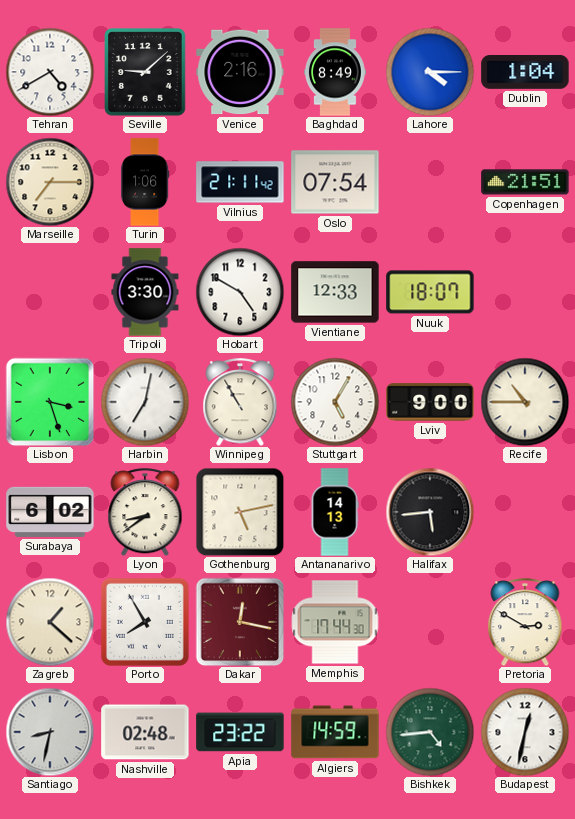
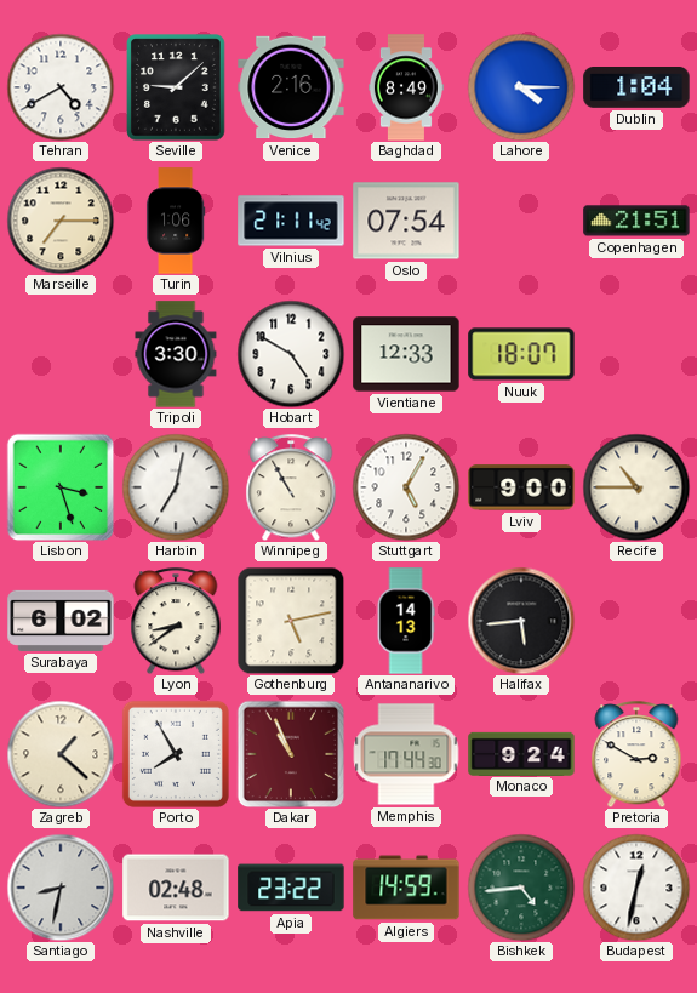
Dakar: 12:17 -> 10:56
Monaco: none -> 9:24
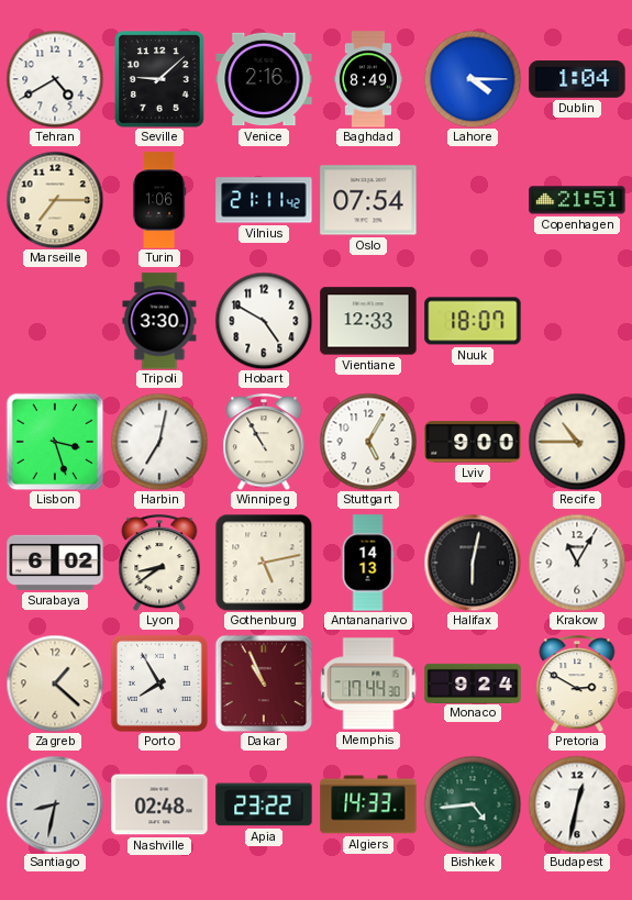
Halifax: 5:44 -> 6:02
Krakow: none -> 11:05
Algiers: 14:59 -> 14:33
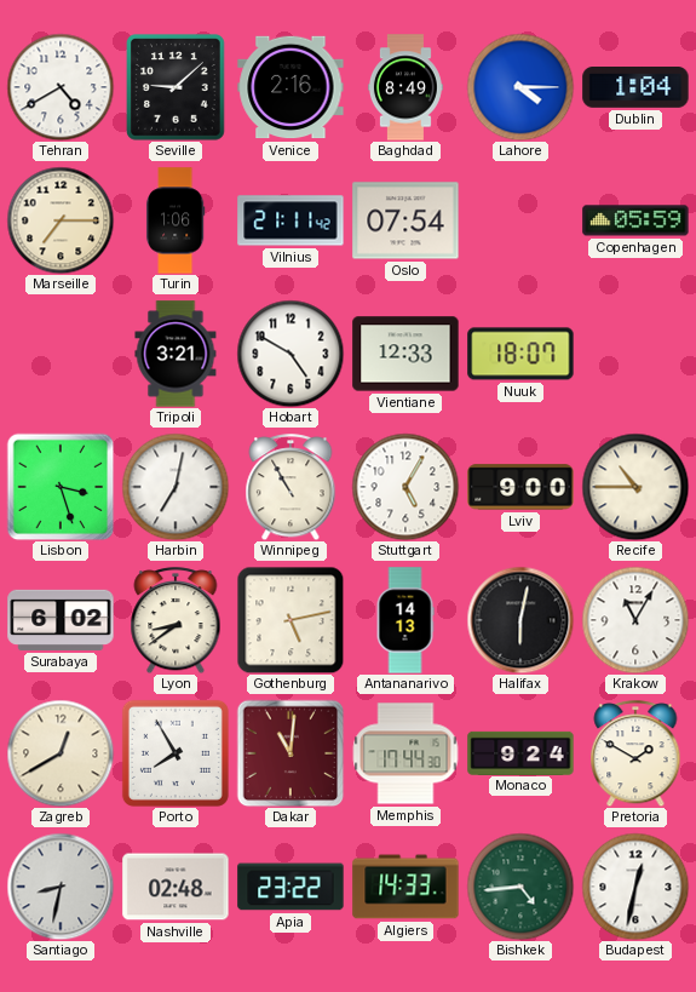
Copenhagen: 21:51 -> 05:59
Tripoli: 3:30 -> 3:21
Zagreb: 1:22 -> 12:40
Dakar: 10:56 -> 11:01
Pretoria: 2:50 -> 1:50
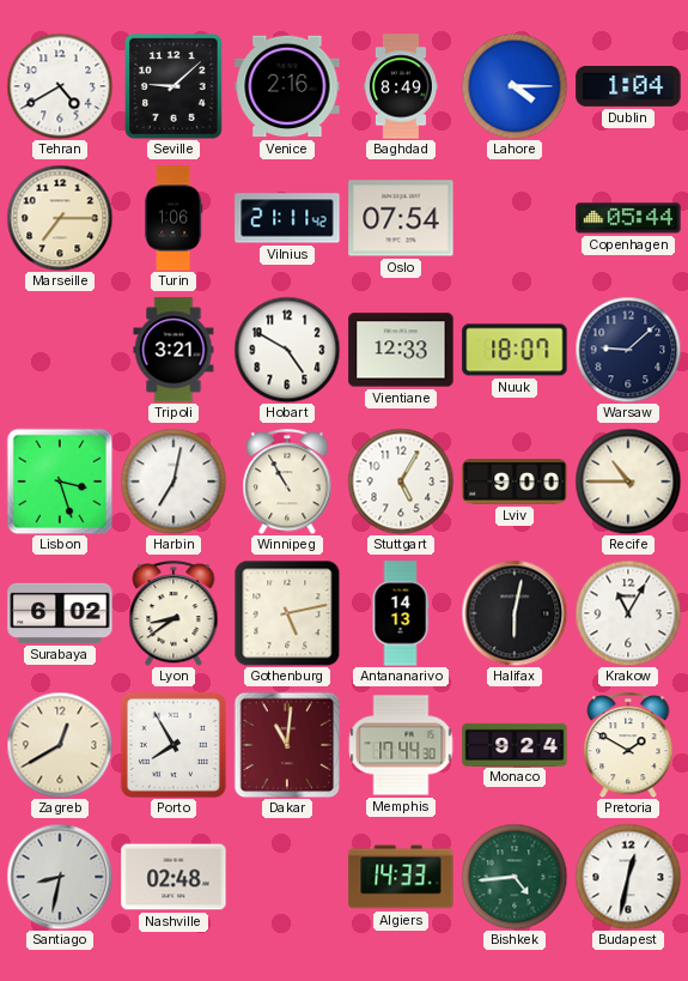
Copenhagen: 05:59 -> 05:44
Warsaw: none -> 9:08
Apia: 23:22 -> none
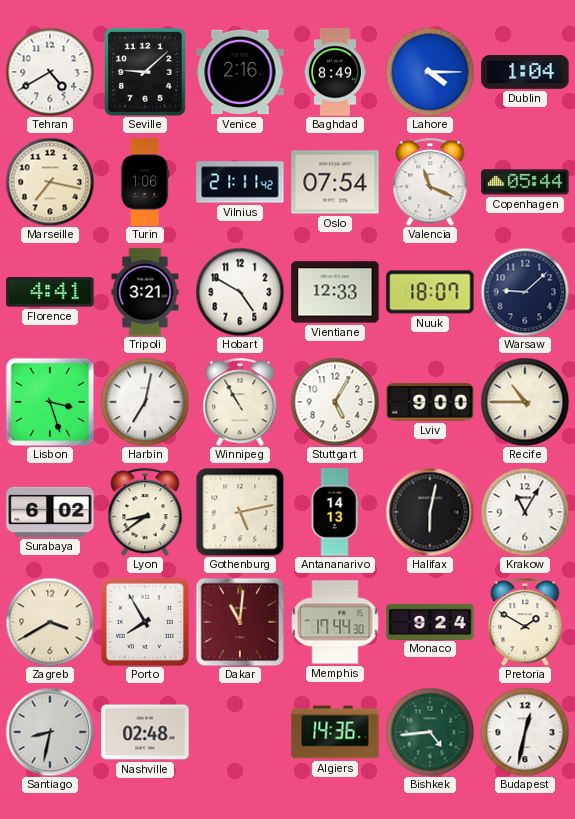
Marseille: 7:15 -> 7:17
Valencia: none -> 11:19
Florence: none -> 4:41
Zagreb: 12:40 -> 3:40
Algiers: 14:33 -> 14:36
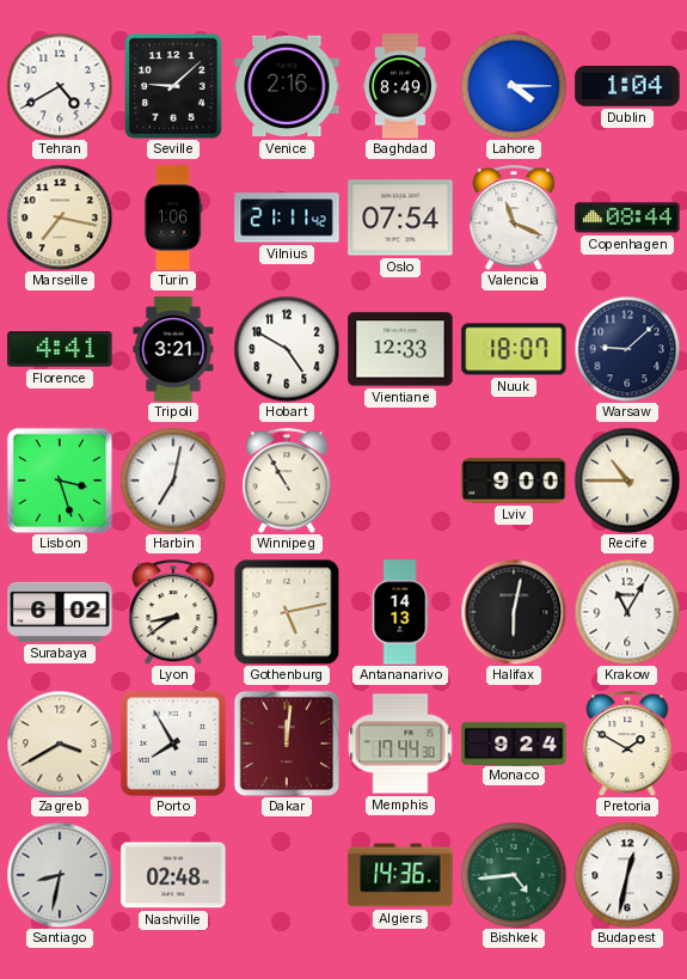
Copenhagen: 05:44 -> 08:44
Stuttgart: 5:05 -> none
Dakar: 11:01 -> 12:01
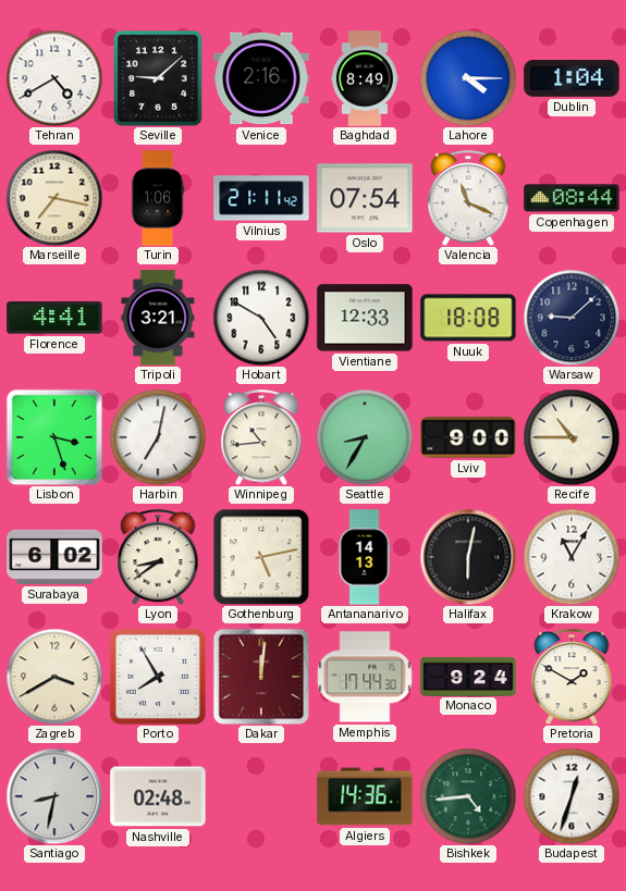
Nuuk: 18:07 -> 18:08
Winnipeg: 10:55 -> 10:44
Seattle: none -> 8:35
Budapest: 12:32 -> 12:33
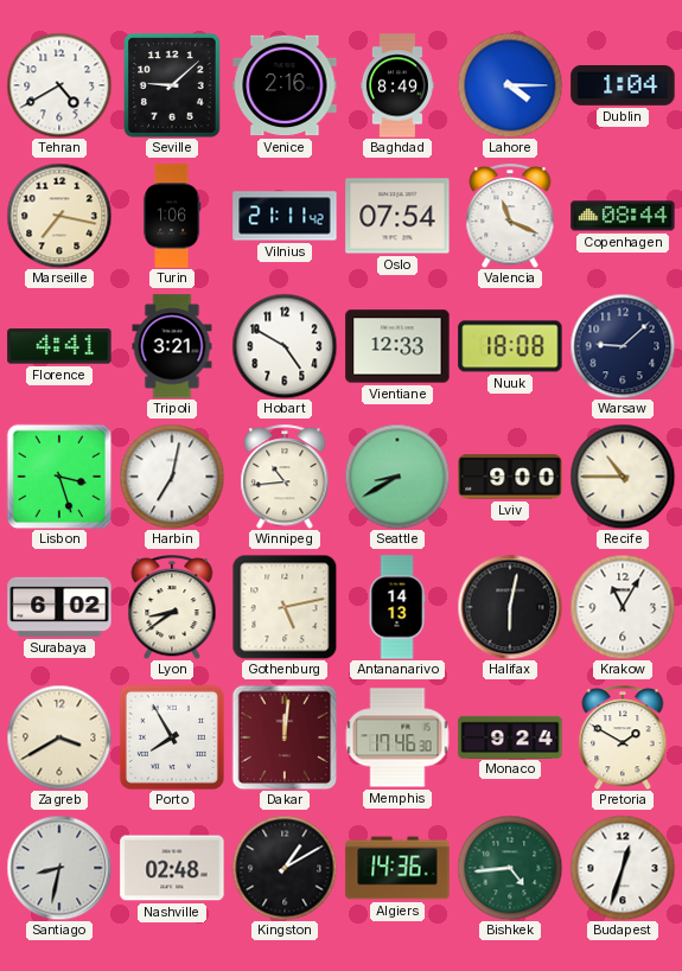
Seattle: 8:35 -> 8:40
Memphis: 17:44 -> 17:46
Kingston: none -> 1:10
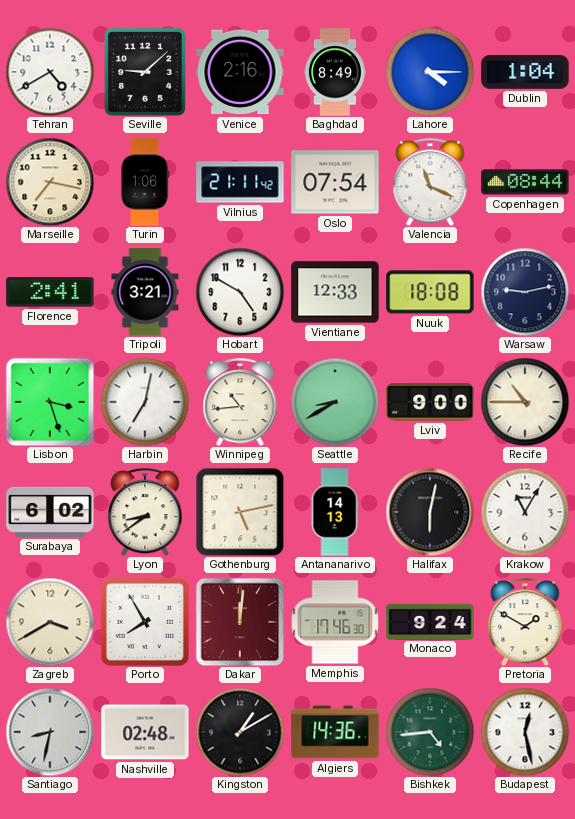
Florence: 4:41 -> 2:41
Warsaw: 9:08 -> 9:13
Budapest: 12:33 -> 12:28
